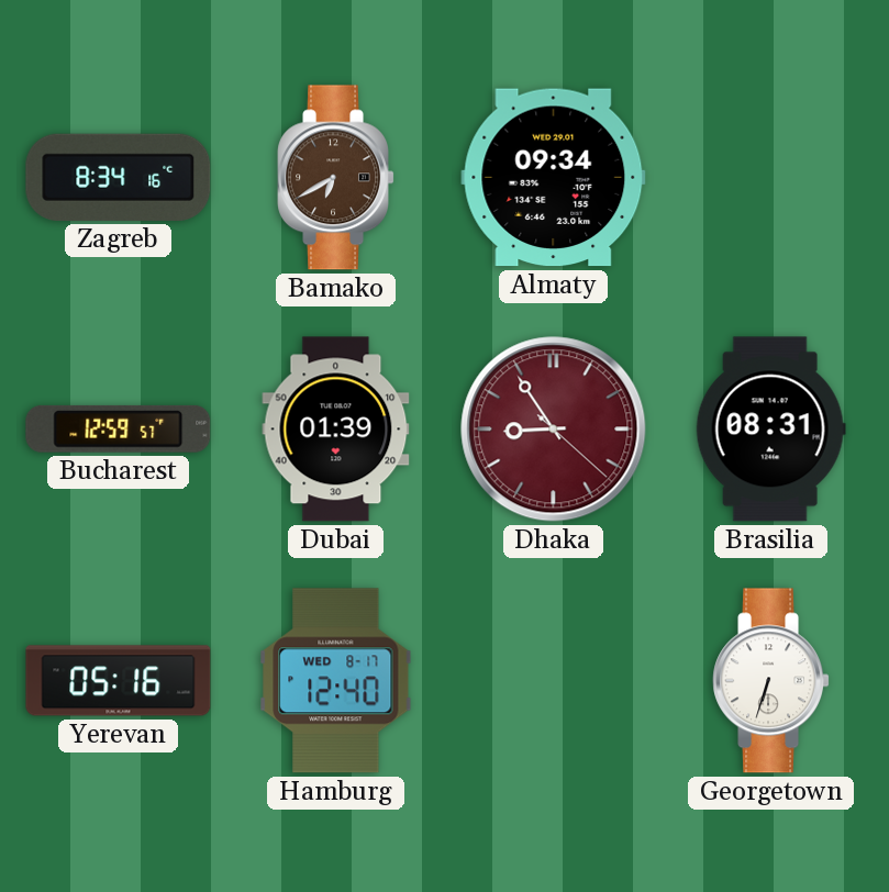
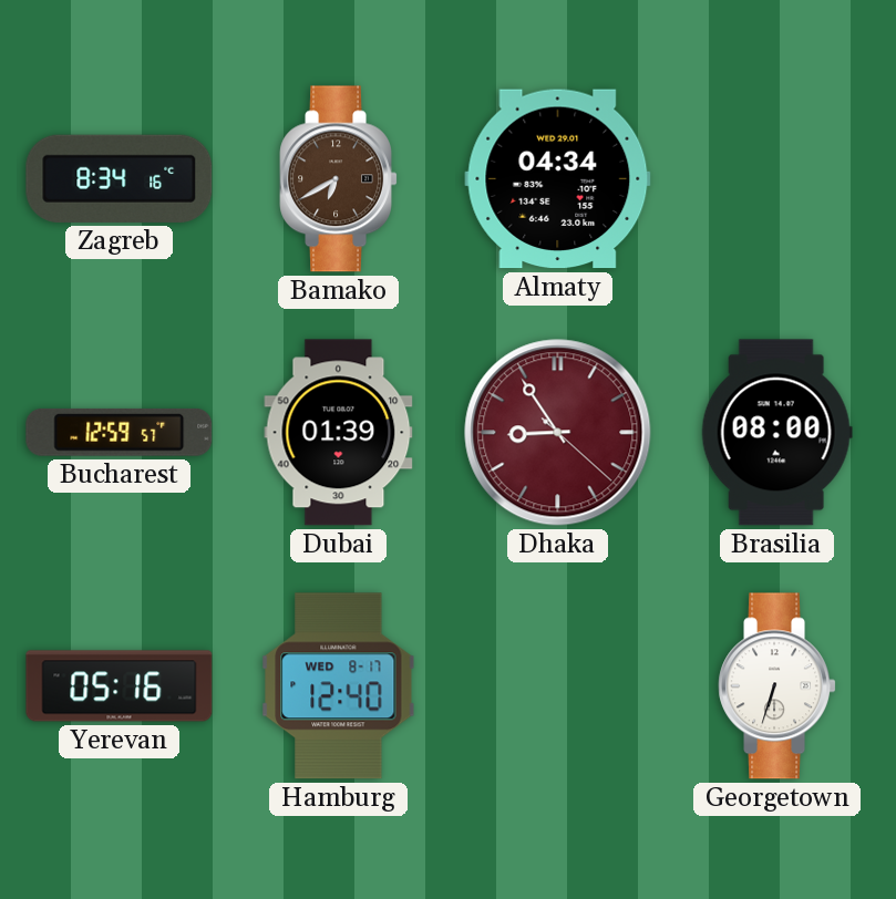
Almaty: 09:34 -> 04:34
Brasilia: 08:31 -> 08:00
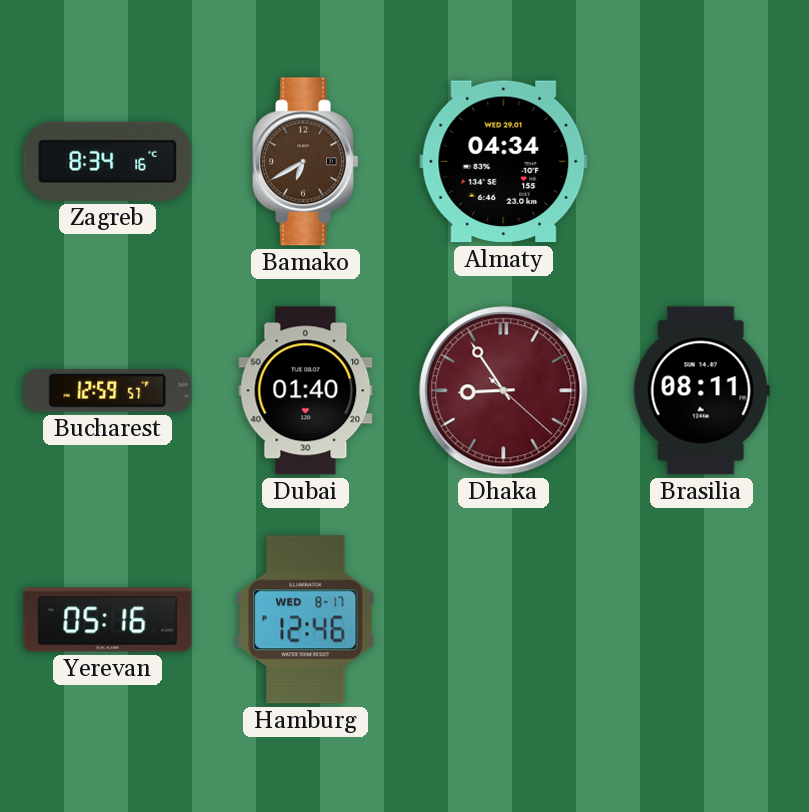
Dubai: 01:39 -> 01:40
Brasilia: 08:00 -> 08:11
Hamburg: 12:40 -> 12:46
Georgetown: 6:33 -> none
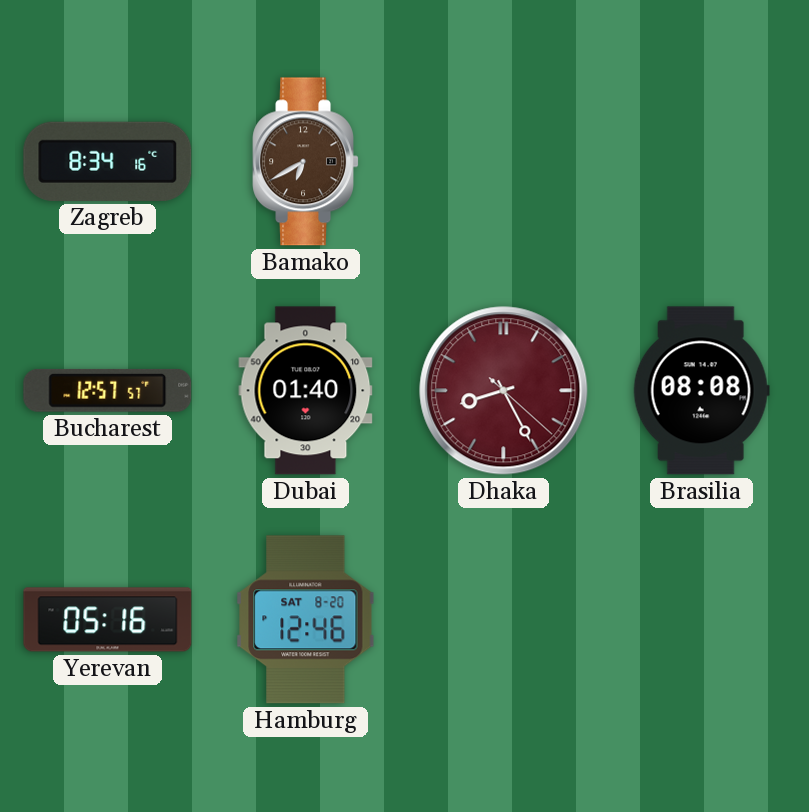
Almaty: 04:34 -> none
Bucharest: 12:59 -> 12:57
Dhaka: 8:54 -> 8:25
Brasilia: 08:11 -> 08:08
Hamburg date: WED 8-17 -> SAT 8-20
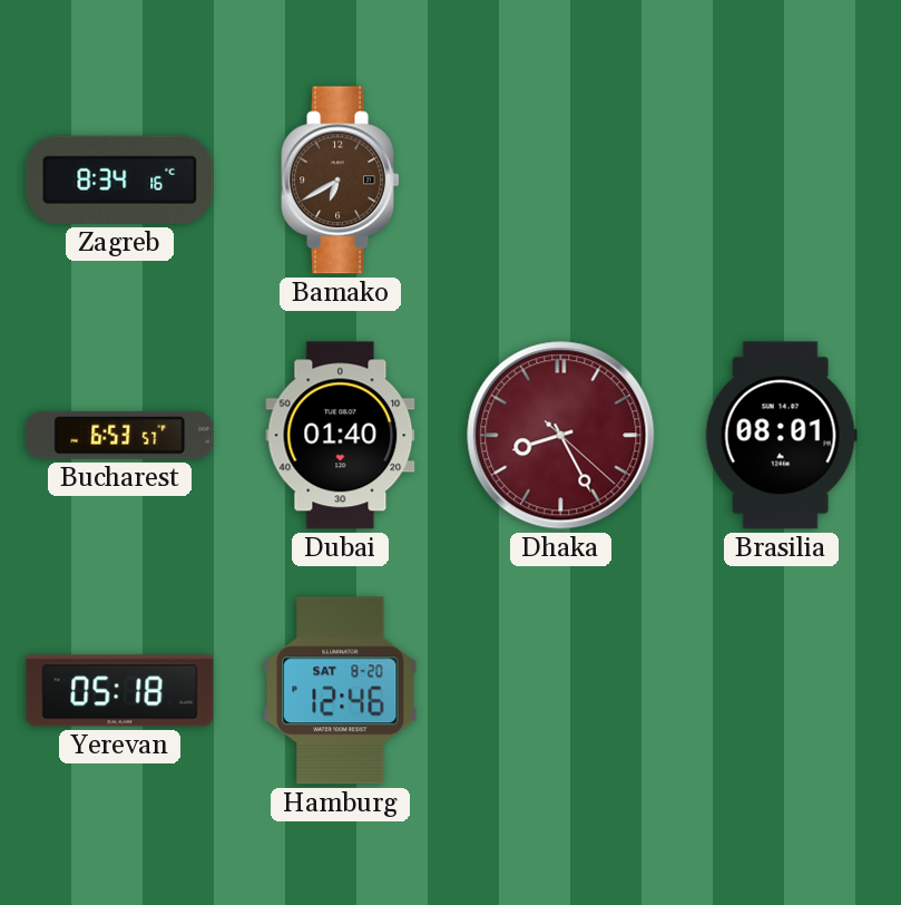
Bucharest: 12:57 -> 6:53
Brasilia: 08:08 -> 08:01
Yerevan: 05:16 -> 05:18
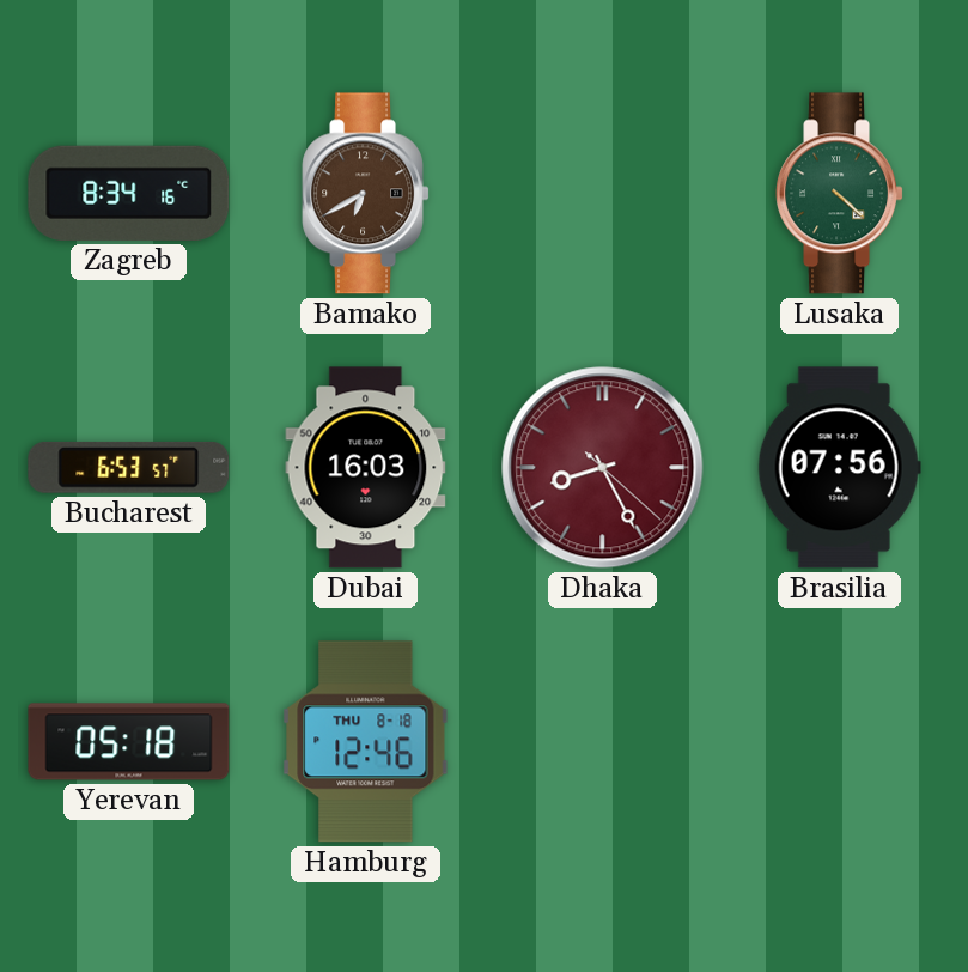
Lusaka: none -> 4:22
Dubai: 01:40 -> 16:03
Brasilia: 08:01 -> 07:56
Hamburg date: SAT 8-20 -> THU 8-18
